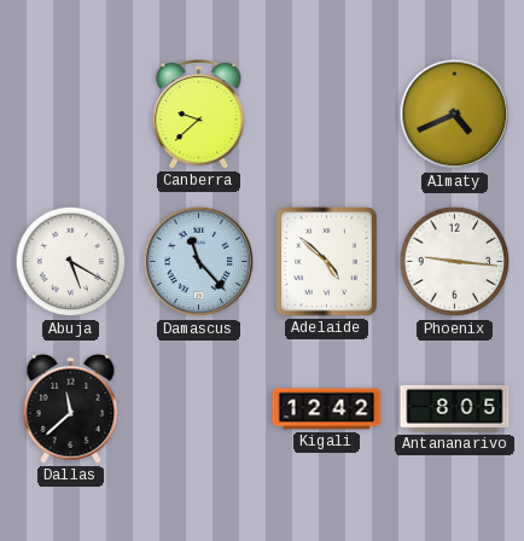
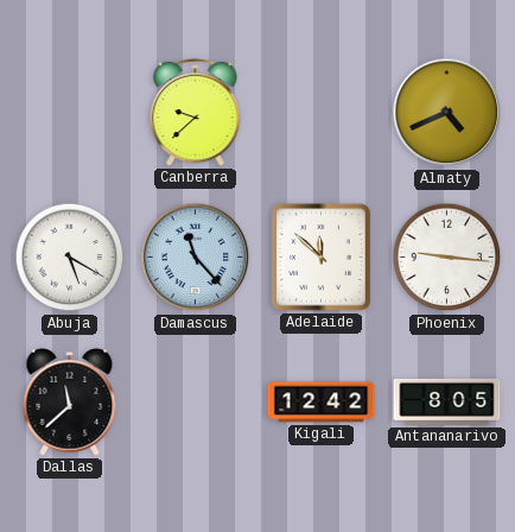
Adelaide: 4:52 -> 11:52
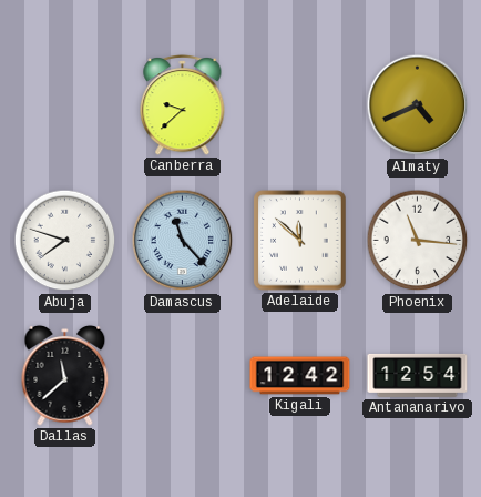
Abuja: 5:20 -> 7:48
Phoenix: 9:16 -> 11:16
Antananarivo: 8:05 -> 12:54
